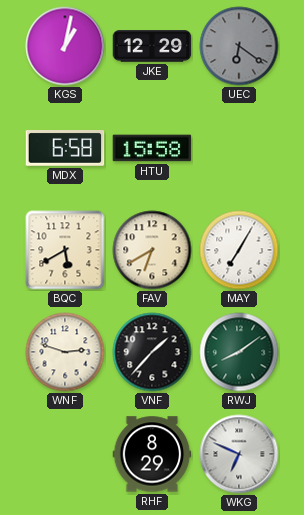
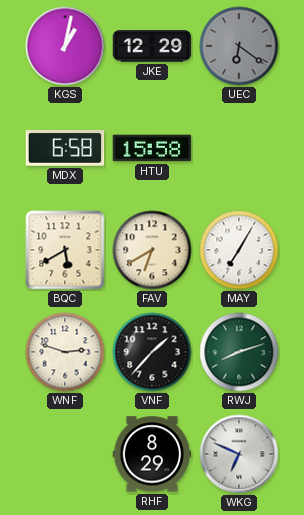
RWJ: 8:09 -> 8:12
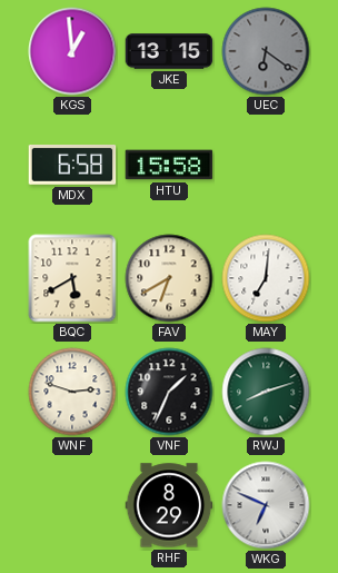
KGS: 1:02 -> 12:59
JKE: 12:29 -> 13:15
MAY: 7:05 -> 7:01
VNF: 1:37 -> 1:34
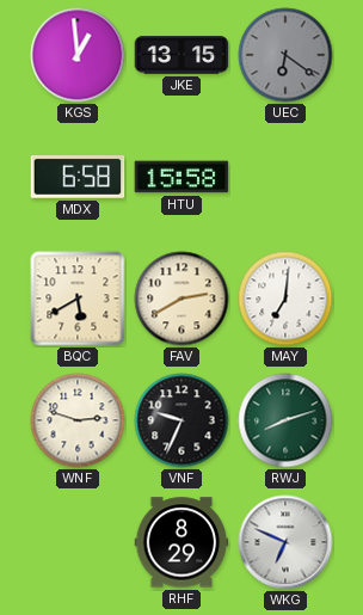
FAV: 6:40 -> 2:40
VNF: 1:34 -> 9:34
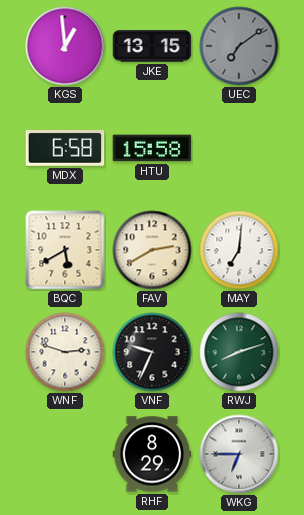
UEC: 6:21 -> 7:09
WKG: 6:49 -> 6:45
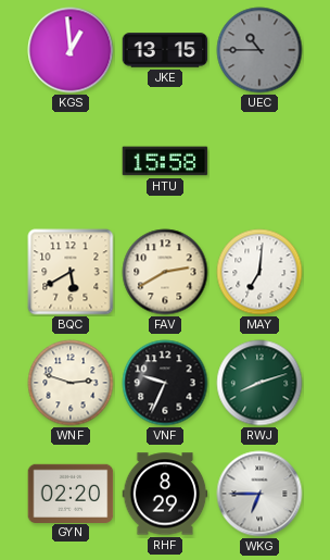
UEC: 7:09 -> 10:45
MDX: 6:58 -> none
GYN: none -> 02:20
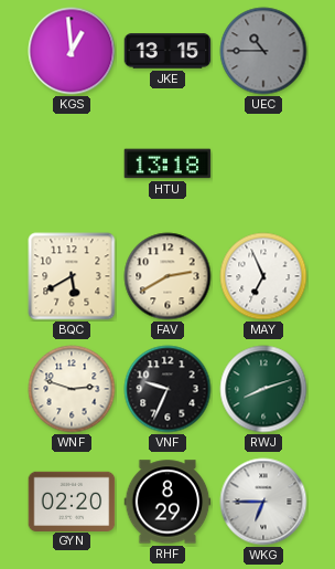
HTU: 15:58 -> 13:18
MAY: 7:01 -> 6:56
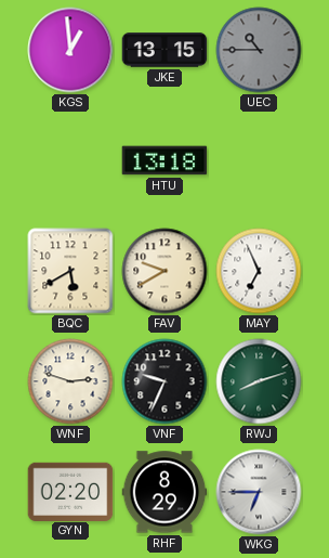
FAV: 2:40 -> 9:40
